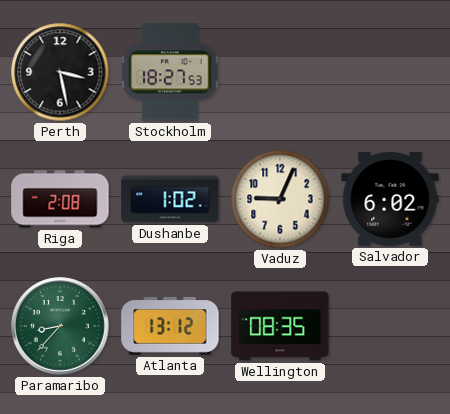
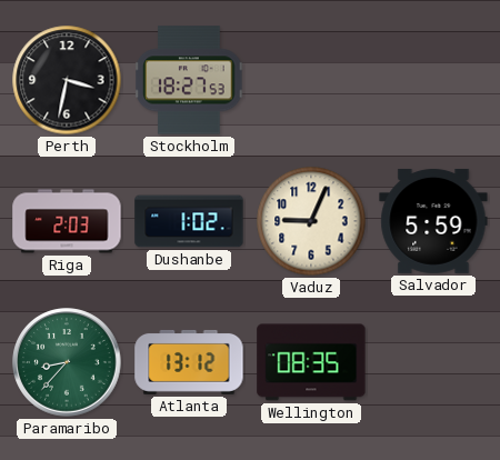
Perth: 3:28 -> 3:32
Riga: 2:08 -> 2:03
Salvador: 6:02 -> 5:59
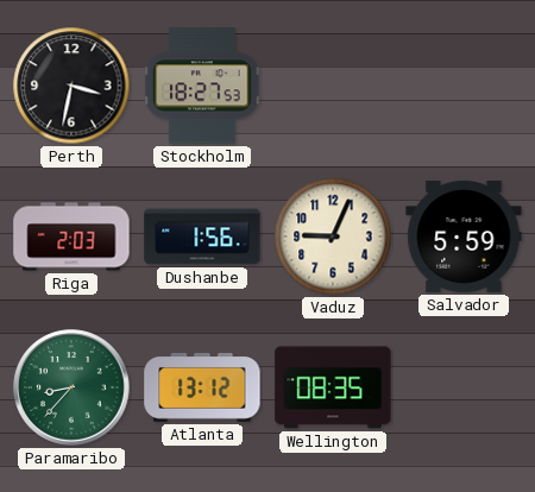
Dushanbe: 1:02 -> 1:56
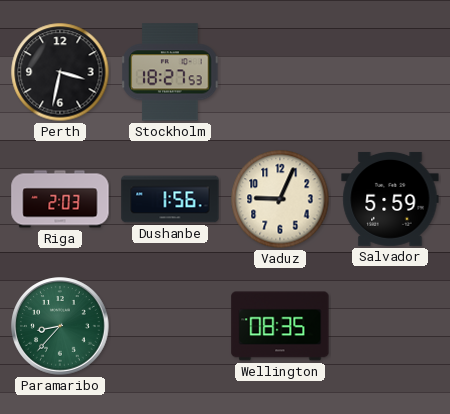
Atlanta: 13:12 -> none
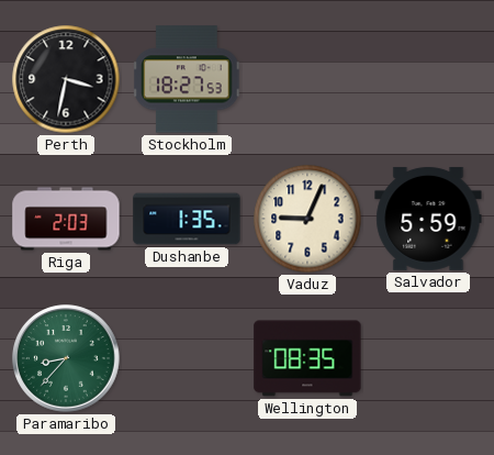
Dushanbe: 1:56 -> 1:35
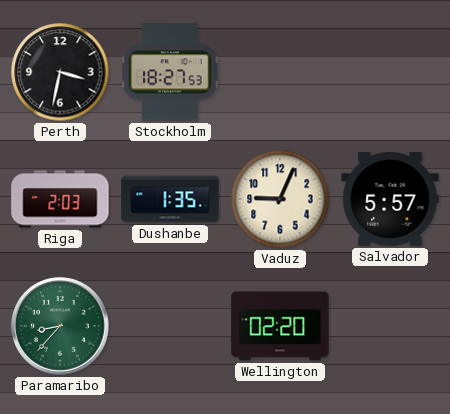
Salvador: 5:59 -> 5:57
Wellington: 08:35 -> 02:20
